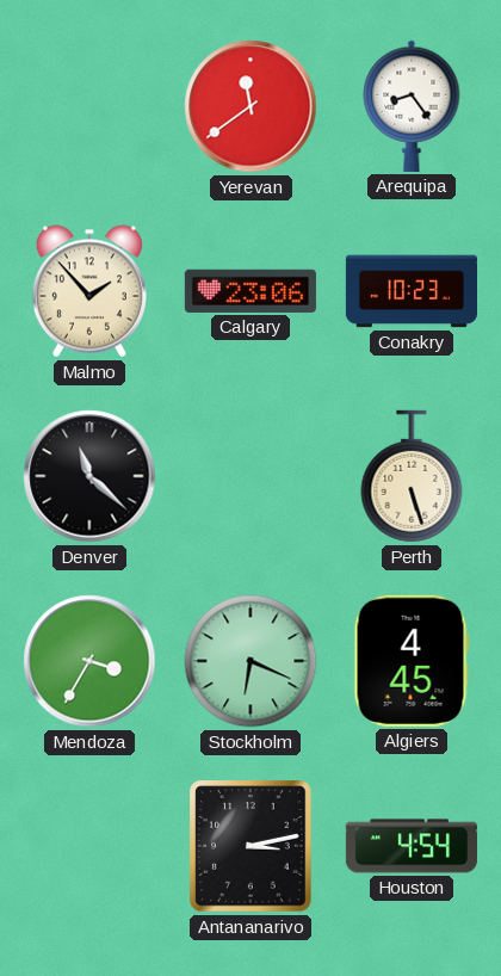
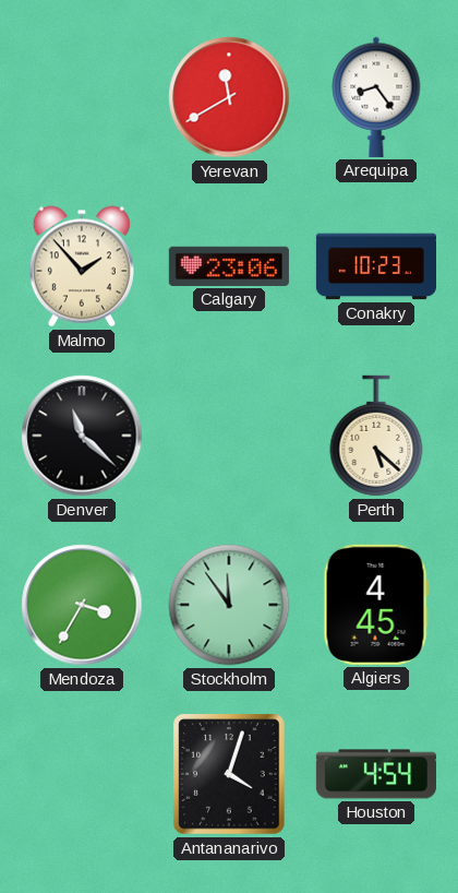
Yerevan: 11:39 -> 11:40
Perth: 5:27 -> 5:22
Stockholm: 6:19 -> 11:54
Antananarivo: 3:13 -> 4:03
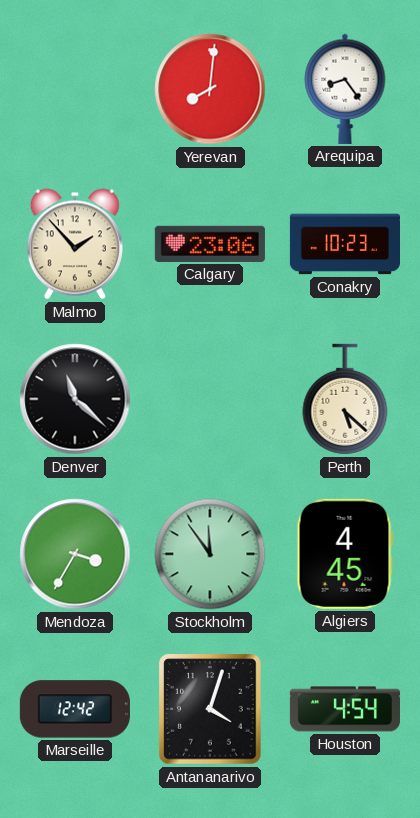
Yerevan: 11:40 -> 8:01
Marseille: none -> 12:42
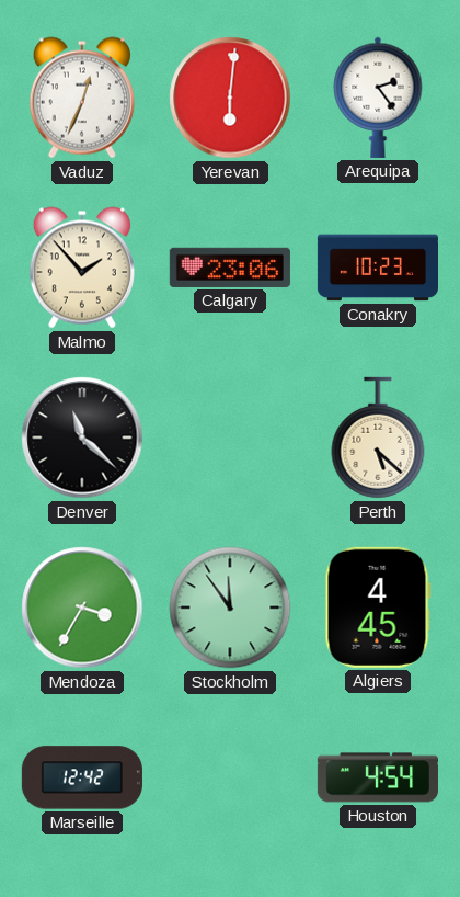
Vaduz: none -> 12:34
Yerevan: 8:01 -> 6:01
Arequipa: 8:24 -> 2:24
Antananarivo: 4:03 -> none
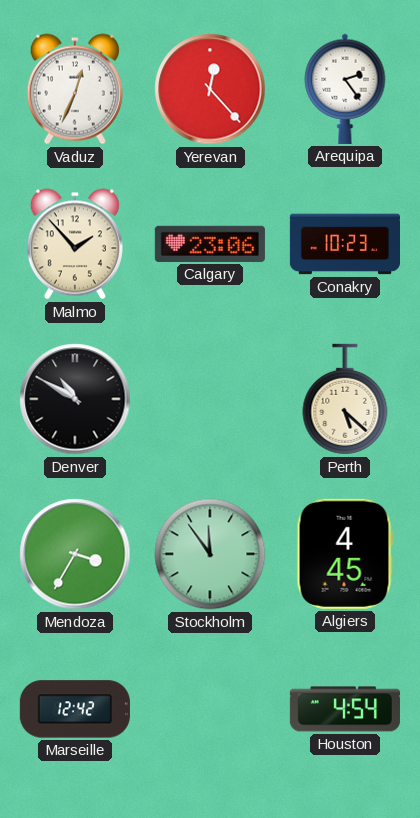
Yerevan: 6:01 -> 12:23
Denver: 11:22 -> 10:50
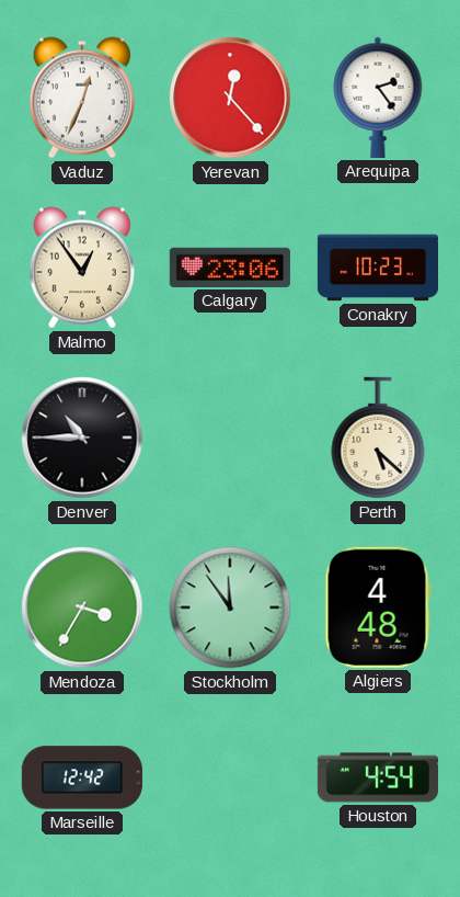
Malmo: 1:53 -> 12:54
Denver: 10:50 -> 10:45
Algiers: 4:45 -> 4:48
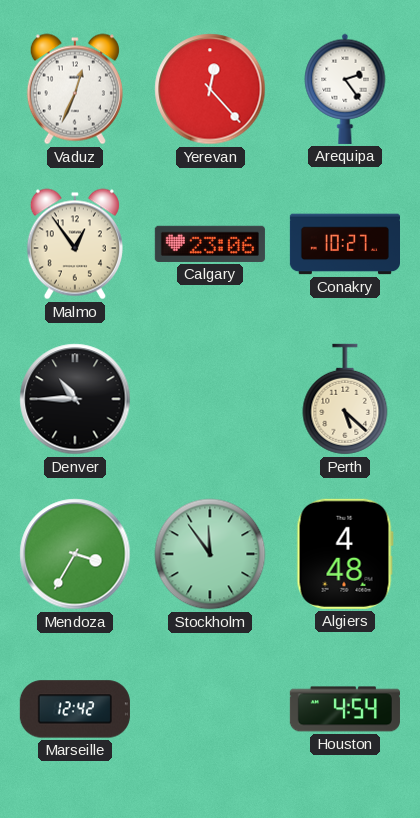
Conakry: 10:23 -> 10:27
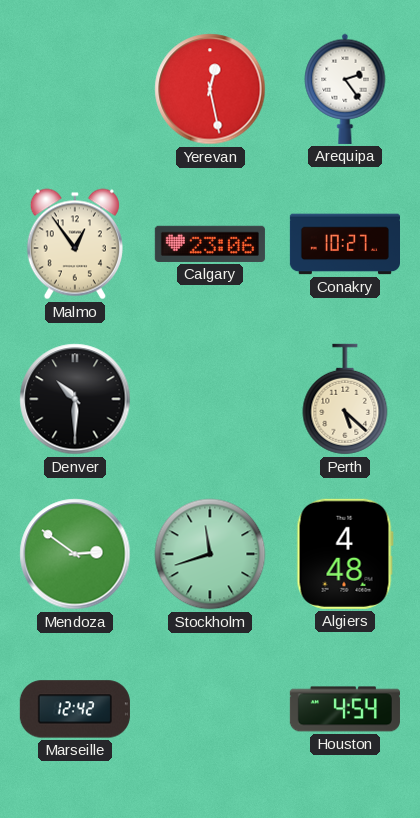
Vaduz: 12:34 -> none
Yerevan: 12:23 -> 12:28
Denver: 10:45 -> 10:30
Mendoza: 3:35 -> 2:51
Stockholm: 11:54 -> 11:42
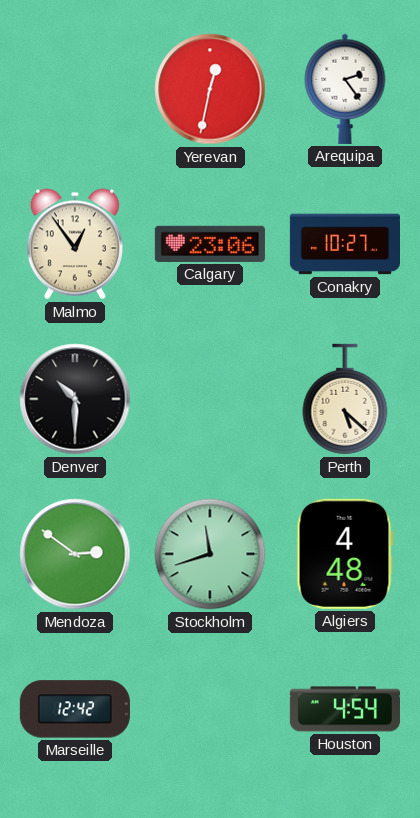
Yerevan: 12:28 -> 12:32
